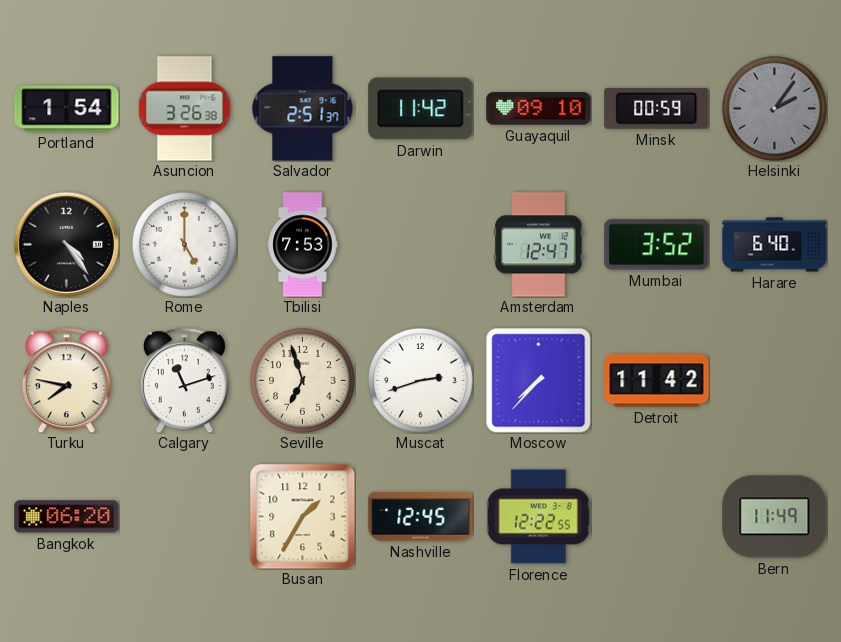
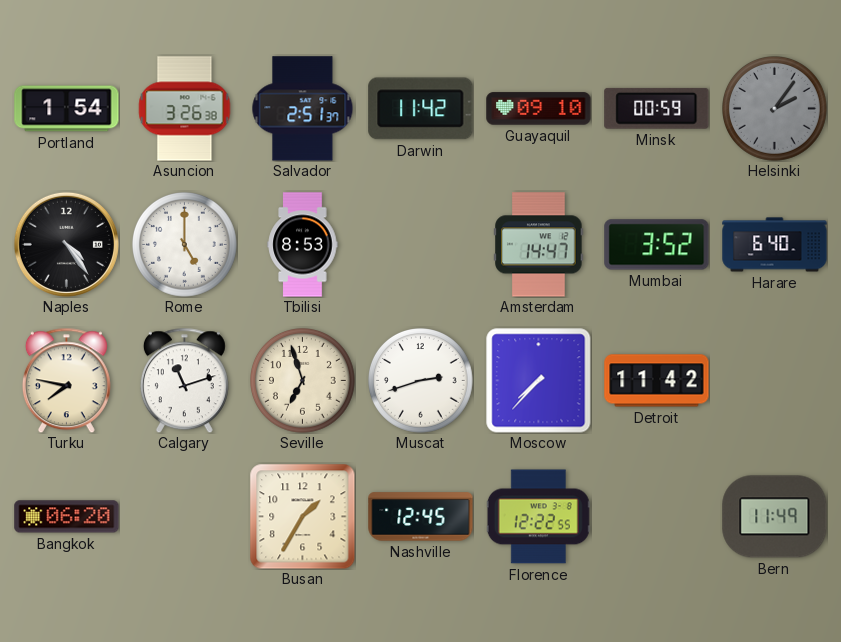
Tbilisi: 7:53 -> 8:53
Amsterdam: 12:47 -> 14:47
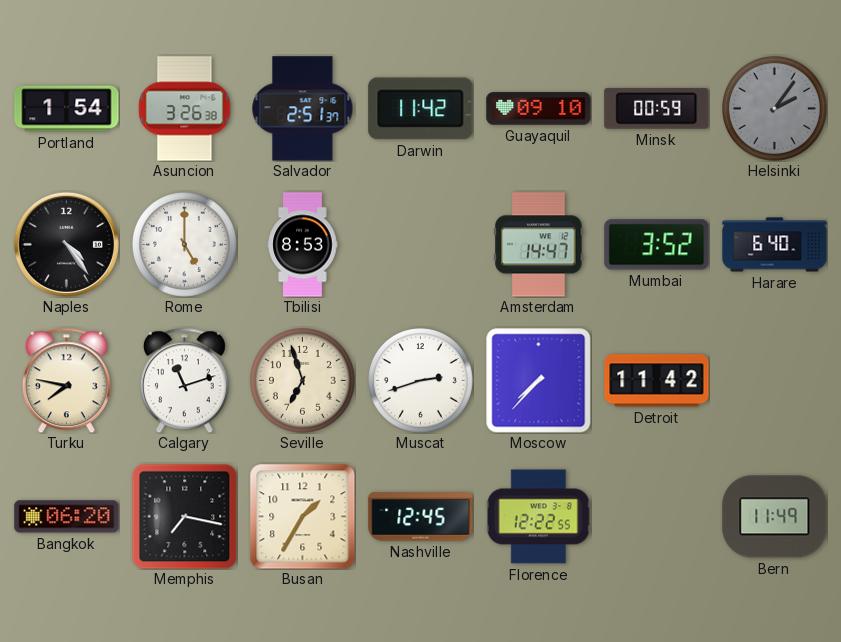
Memphis: none -> 7:17
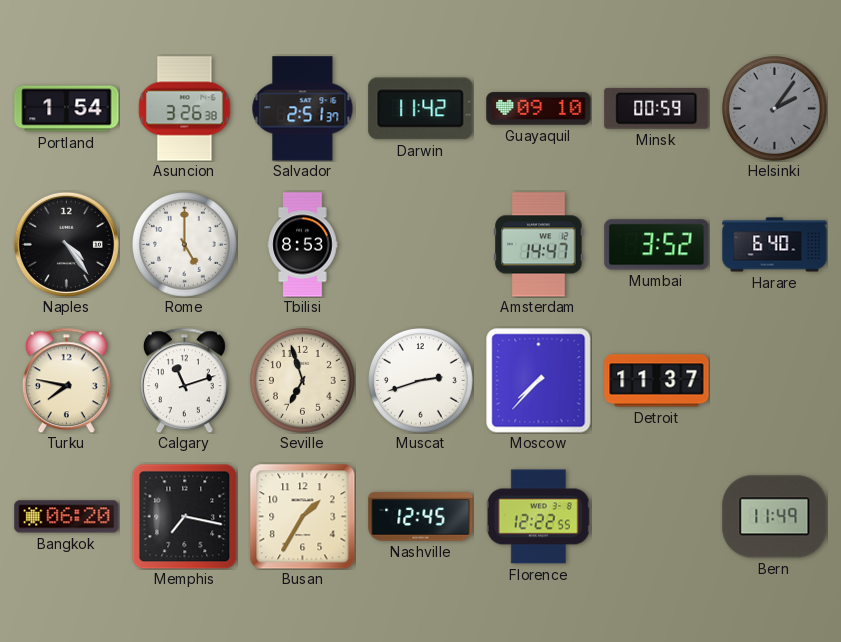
Detroit: 11:42 -> 11:37
